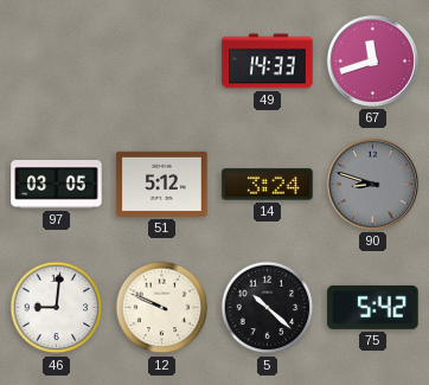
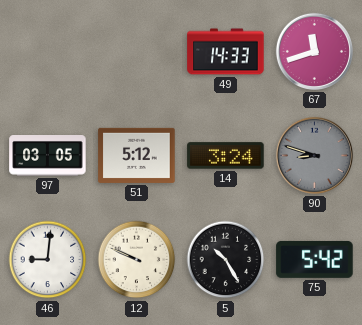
5: 10:22 -> 10:25
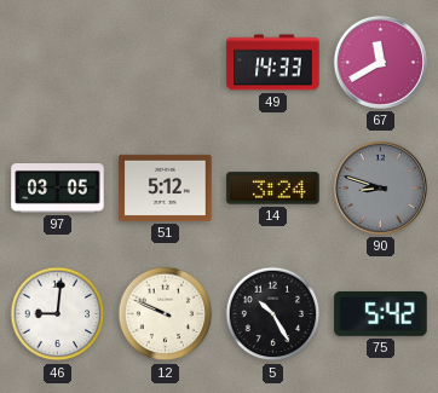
67: 11:42 -> 11:40
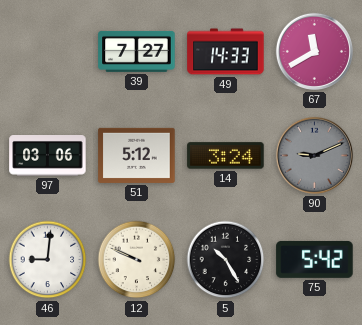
39: none -> 7:27
97: 03:05 -> 03:06
90: 8:48 -> 9:11
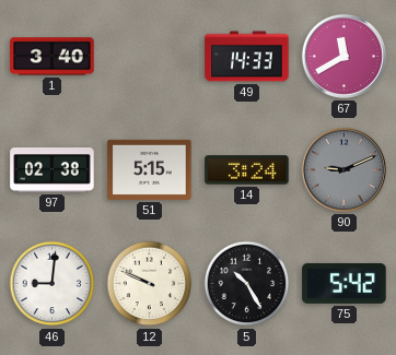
1: none -> 3:40
39: 7:27 -> none
97: 03:06 -> 02:38
51: 5:12 -> 5:15
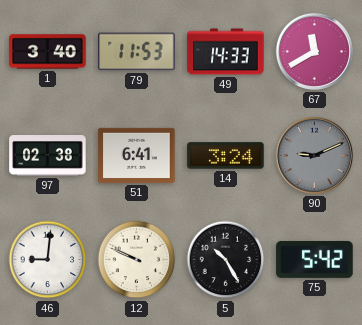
79: none -> 11:53
51: 5:15 -> 6:41
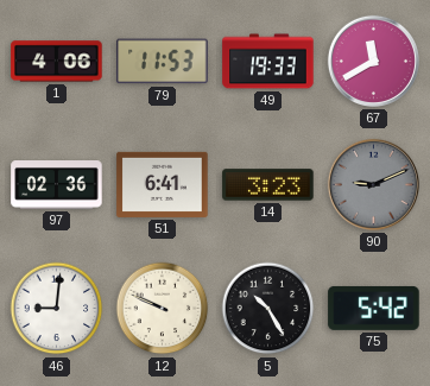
1: 3:40 -> 4:06
49: 14:33 -> 19:33
97: 02:38 -> 02:36
14: 3:24 -> 3:23
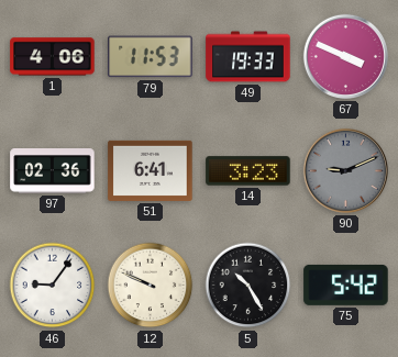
67: 11:40 -> 3:49
46: 9:01 -> 9:06
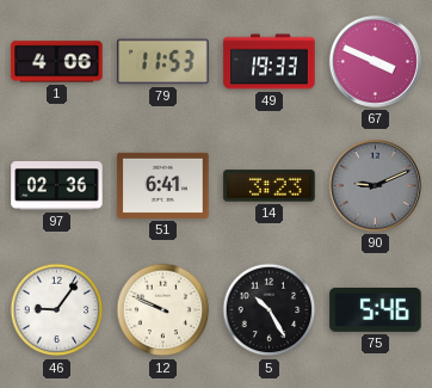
75: 5:42 -> 5:46
